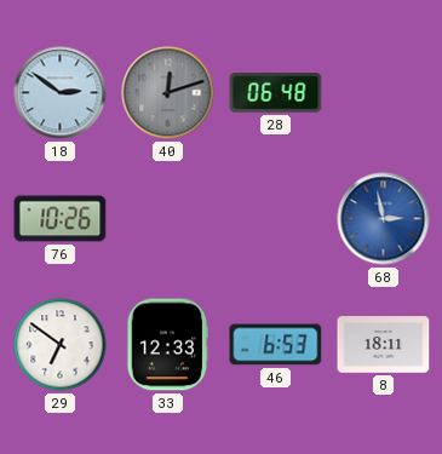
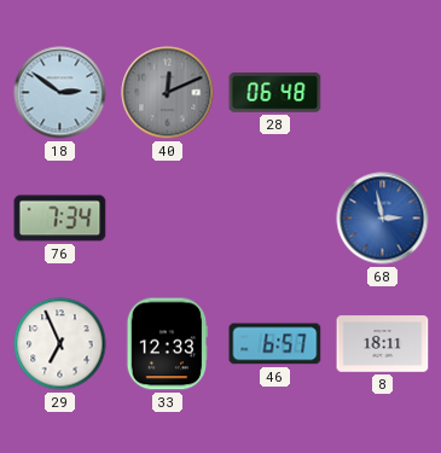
40: 12:12 -> 12:11
76: 10:26 -> 7:34
29: 6:51 -> 6:56
46: 6:53 -> 6:57
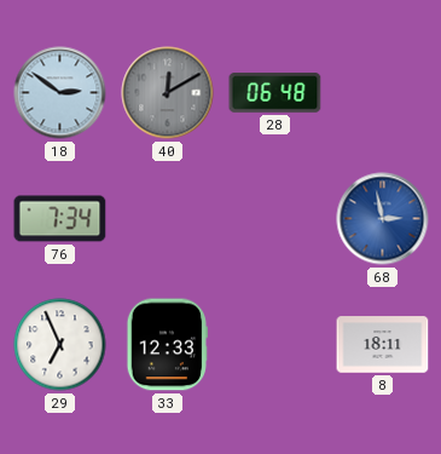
40: 12:11 -> 12:10
46: 6:57 -> none
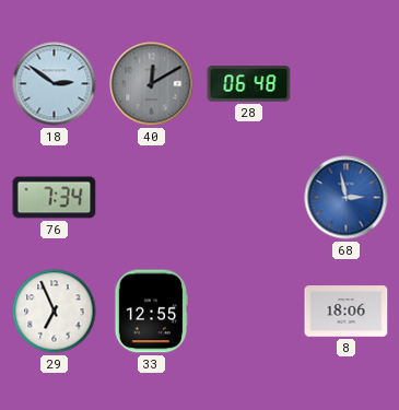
33: 12:33 -> 12:55
8: 18:11 -> 18:06
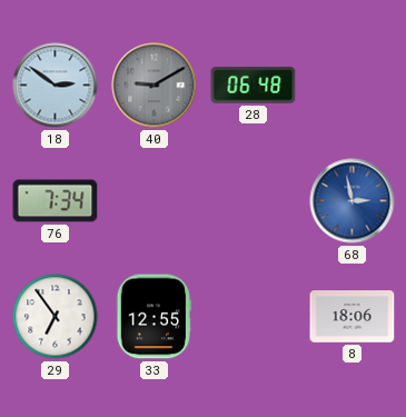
40: 12:10 -> 9:10
29: 6:56 -> 6:54
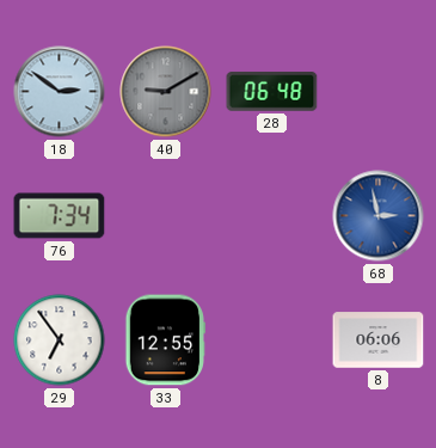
8: 18:06 -> 06:06
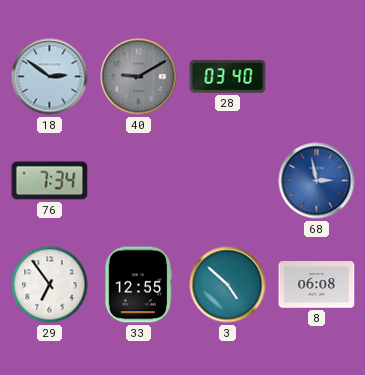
28: 06:48 -> 03:40
3: none -> 4:52
8: 06:06 -> 06:08
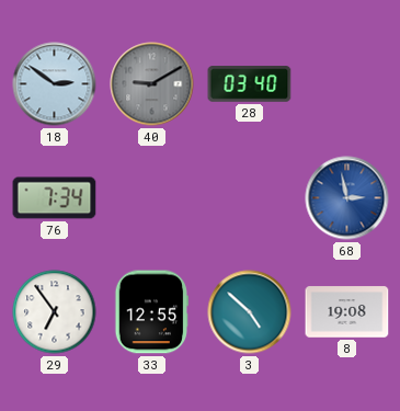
8: 06:08 -> 19:08
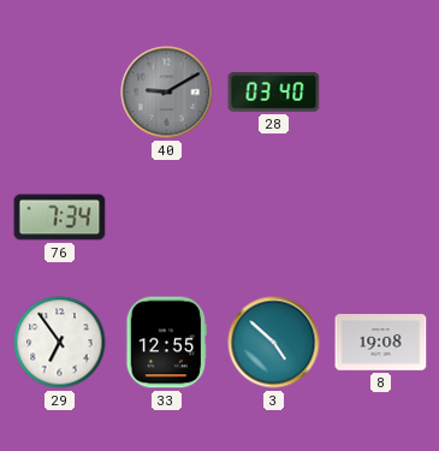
18: 2:51 -> none
68: 2:58 -> none
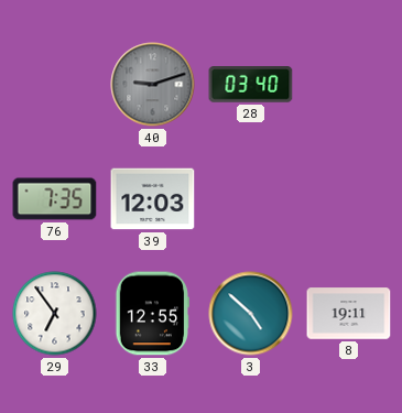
40: 9:10 -> 9:12
76: 7:34 -> 7:35
39: none -> 12:03
8: 19:08 -> 19:11
